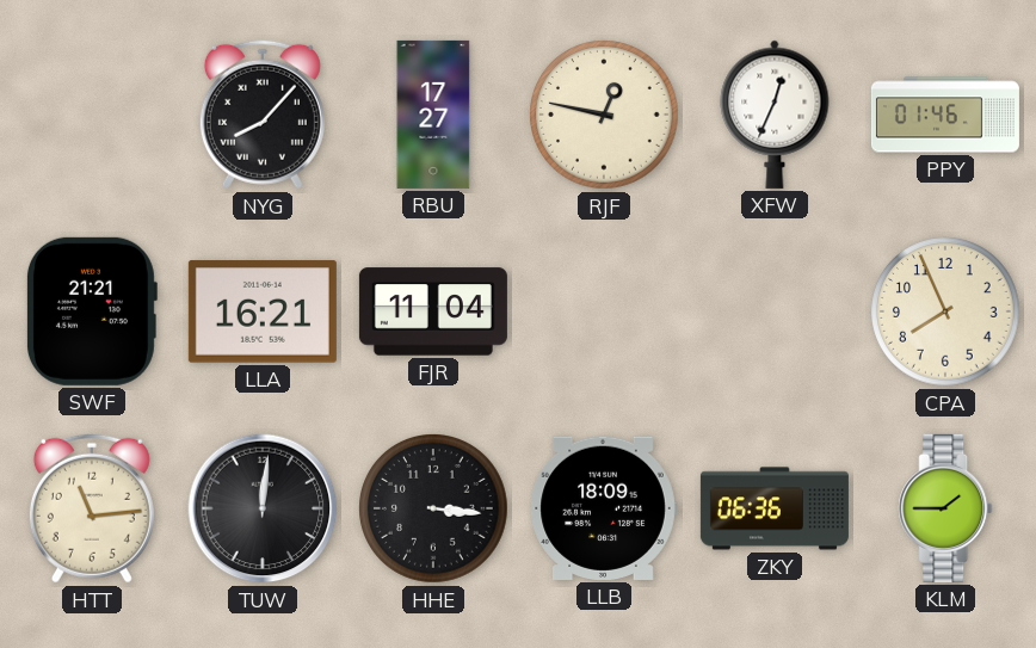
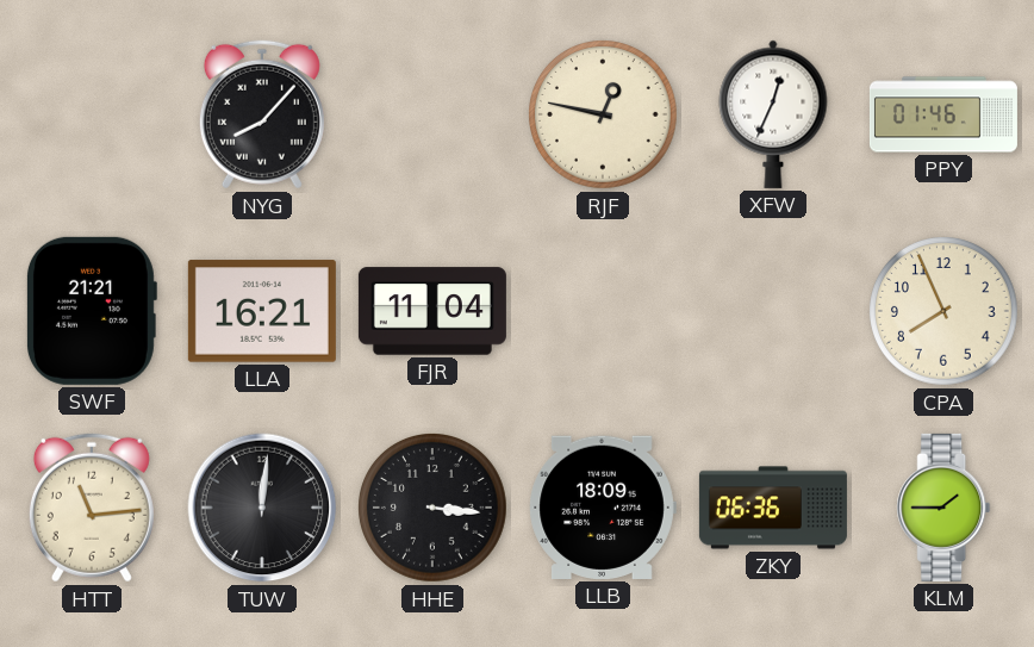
RBU: 17:27 -> none
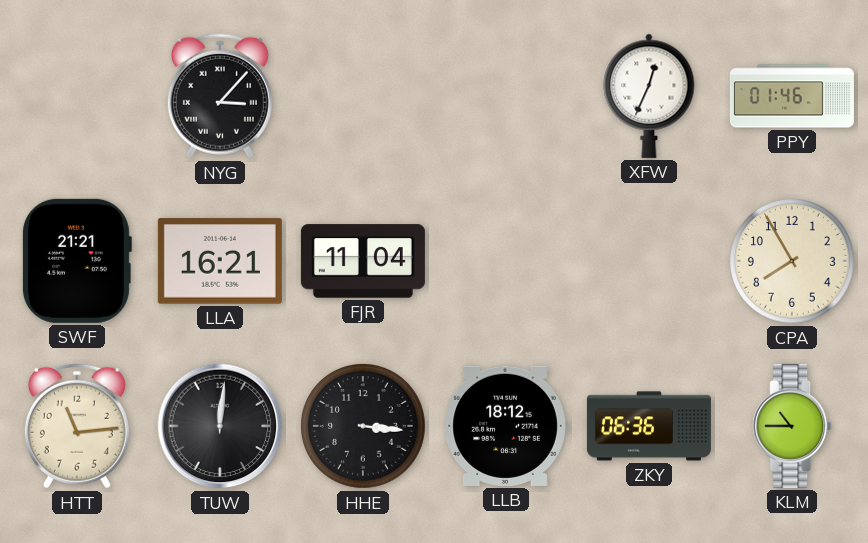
NYG: 8:07 -> 3:07
RJF: 12:47 -> none
CPA: 7:56 -> 7:55
LLB: 18:09 -> 18:12
KLM: 1:45 -> 10:45
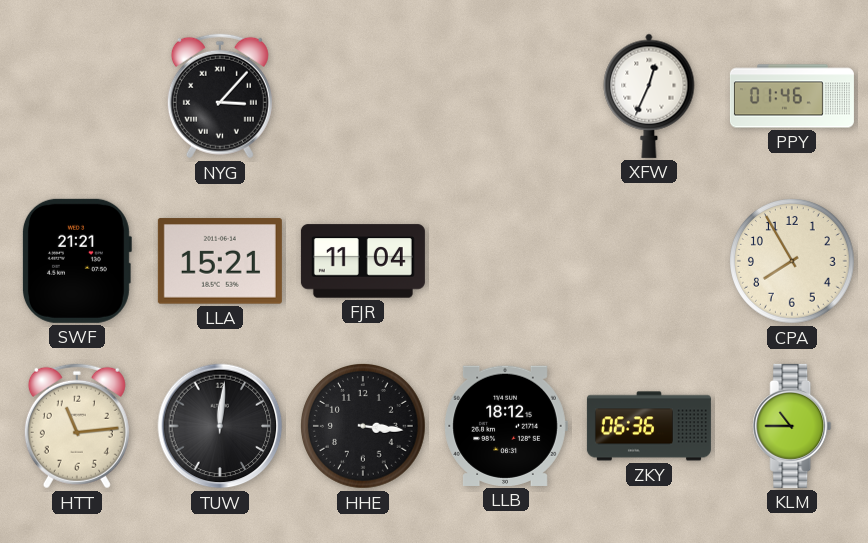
LLA: 16:21 -> 15:21
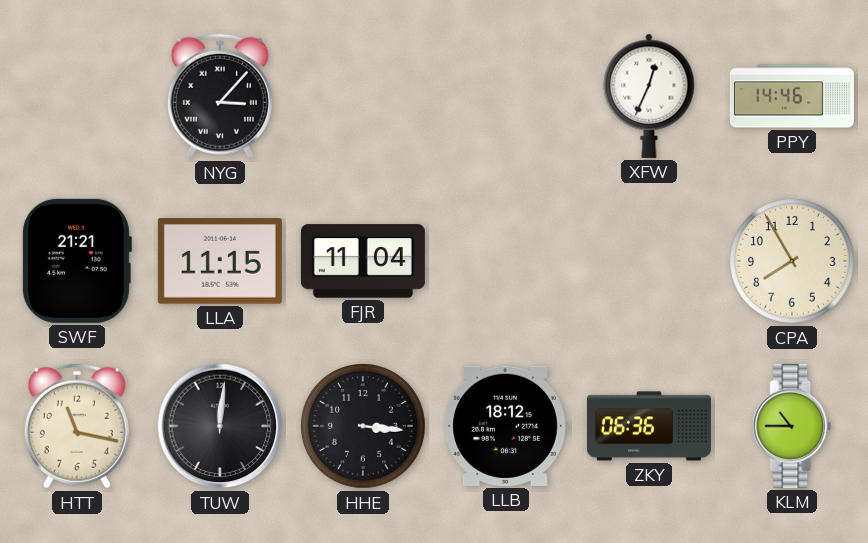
PPY: 01:46 -> 14:46
LLA: 15:21 -> 11:15
HTT: 11:14 -> 11:17
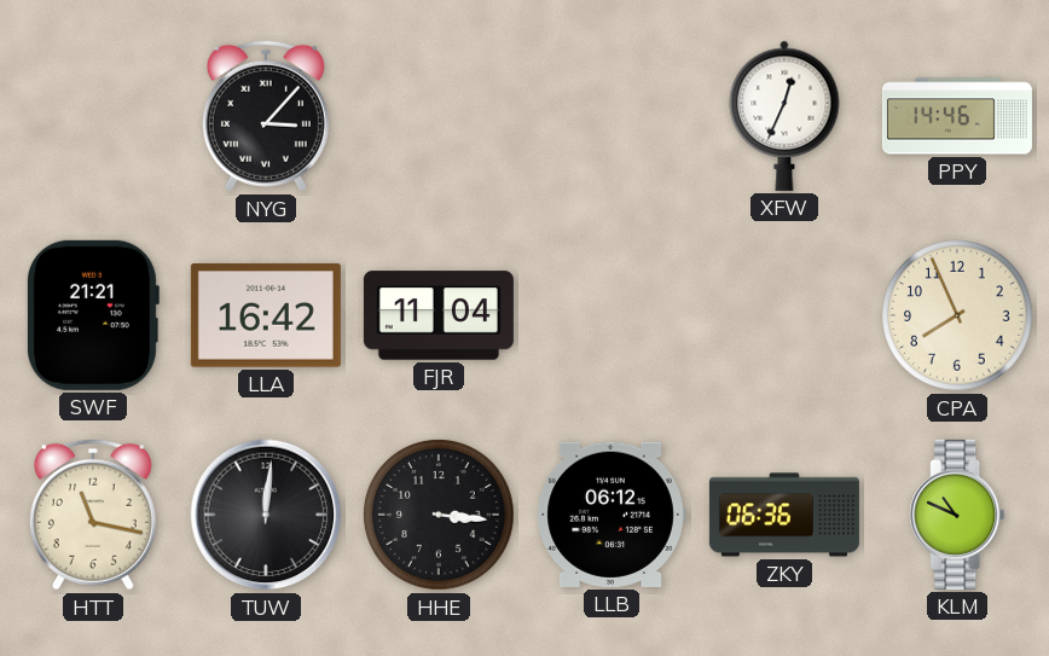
LLA: 11:15 -> 16:42
CPA: 7:55 -> 7:56
LLB: 18:12 -> 06:12
KLM: 10:45 -> 10:49
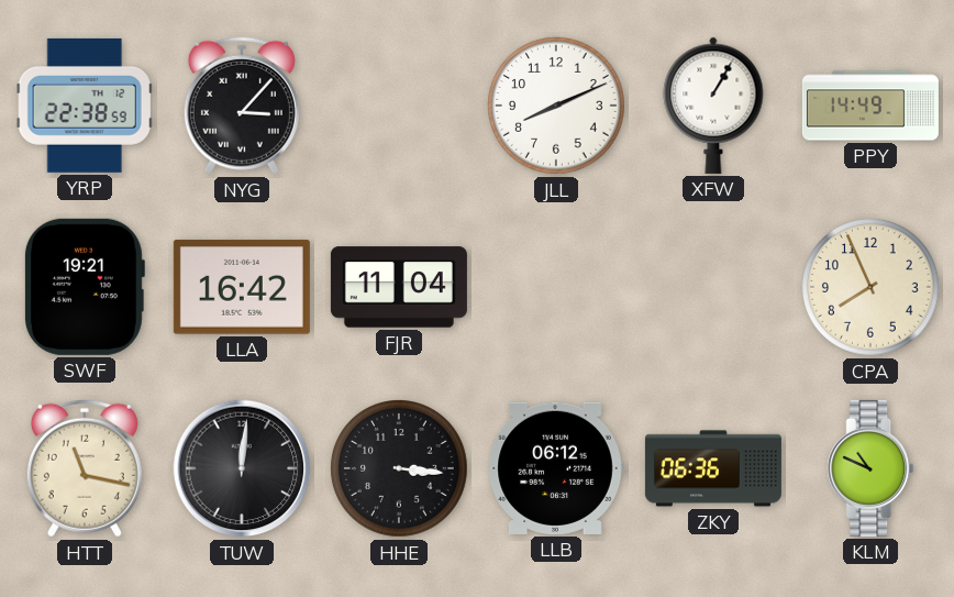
YRP: none -> 22:38
JLL: none -> 8:11
XFW: 12:34 -> 1:05
PPY: 14:46 -> 14:49
SWF: 21:21 -> 19:21
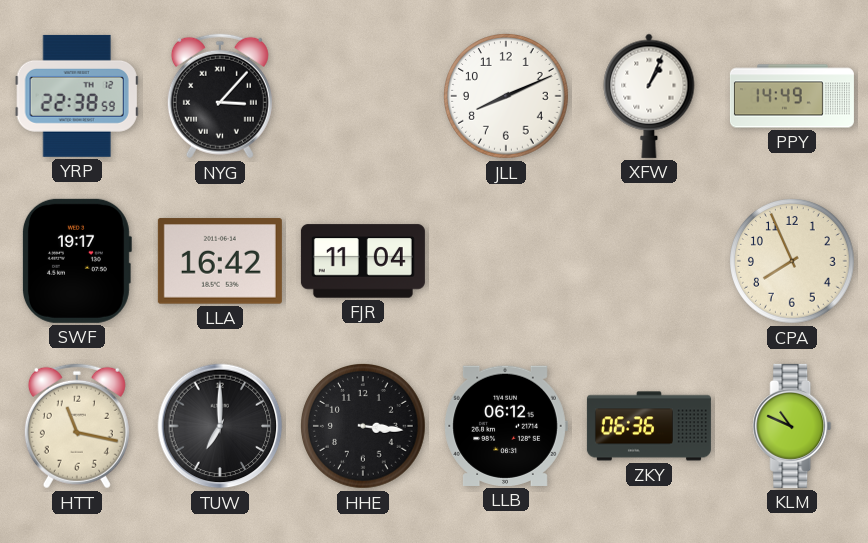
XFW: 1:05 -> 1:04
SWF: 19:21 -> 19:17
TUW: 12:01 -> 7:00
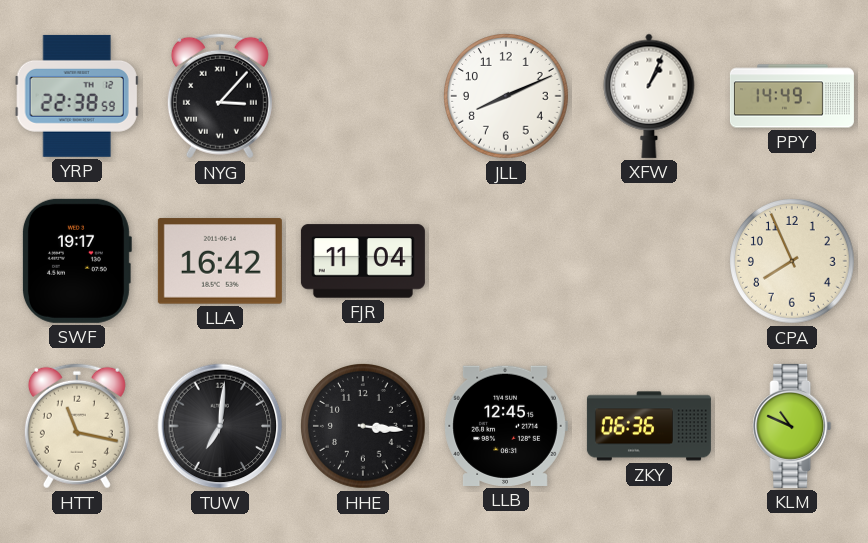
TUW: 7:00 -> 7:01
LLB: 06:12 -> 12:45
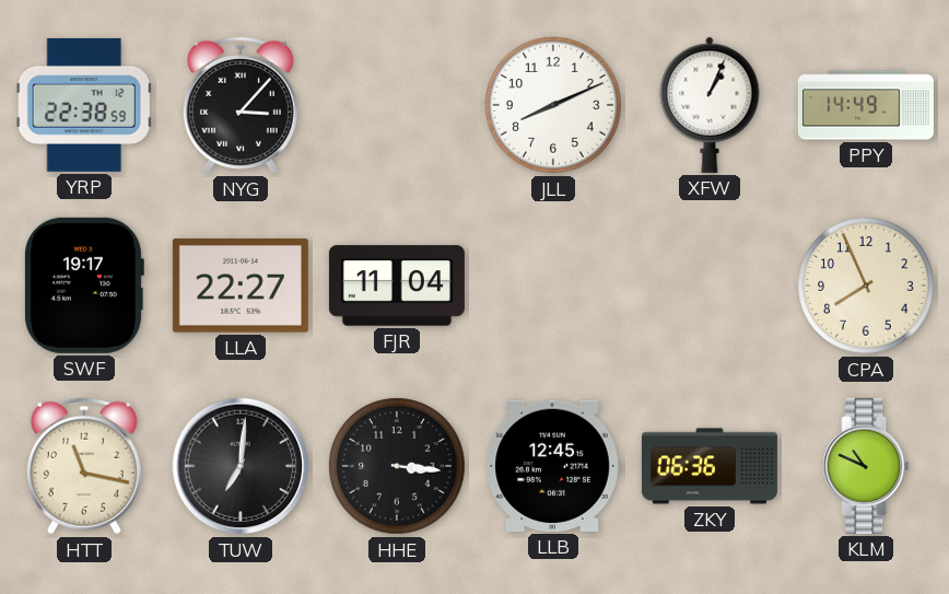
LLA: 16:42 -> 22:27
